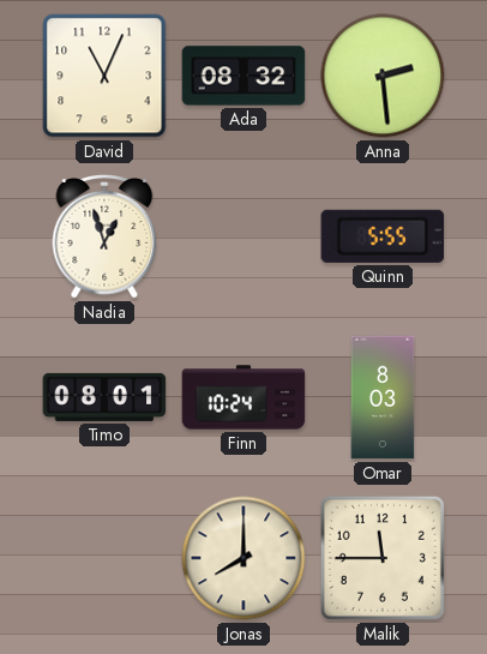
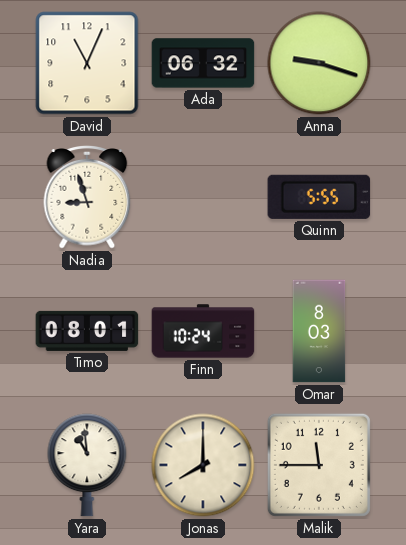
Ada: 08:32 -> 06:32
Anna: 2:29 -> 9:18
Nadia: 12:57 -> 8:57
Yara: none -> 10:59
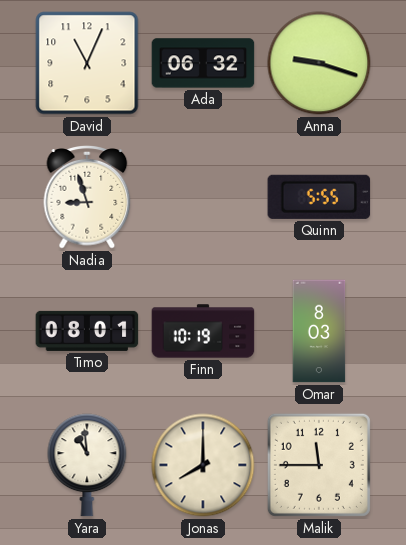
Finn: 10:24 -> 10:19
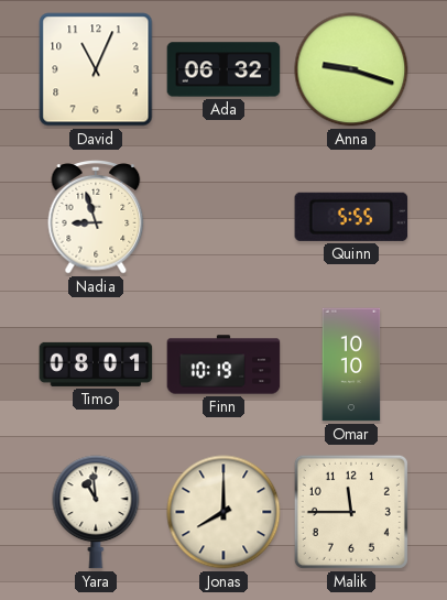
Omar: 8:03 -> 10:10
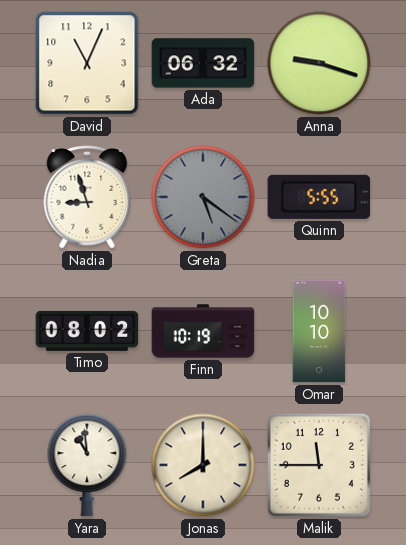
Greta: none -> 5:21
Timo: 08:01 -> 08:02
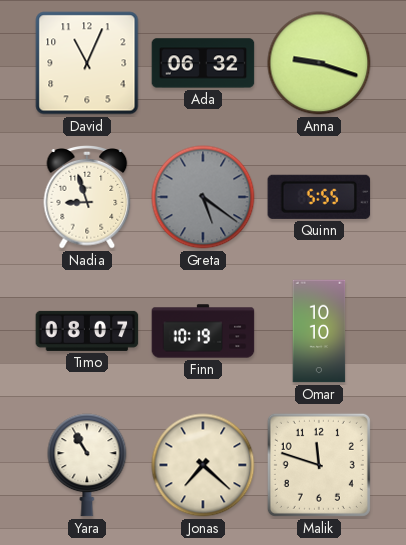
Timo: 08:02 -> 08:07
Yara: 10:59 -> 10:55
Jonas: 8:00 -> 7:22
Malik: 11:45 -> 11:48
